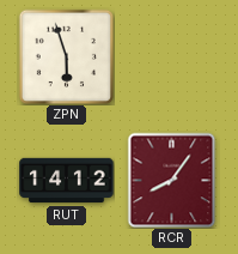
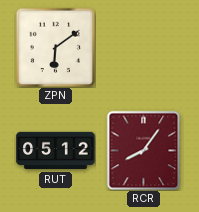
ZPN: 5:57 -> 6:09
RUT: 14:12 -> 05:12
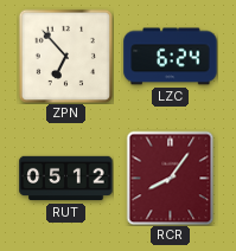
ZPN: 6:09 -> 6:53
LZC: none -> 6:24
